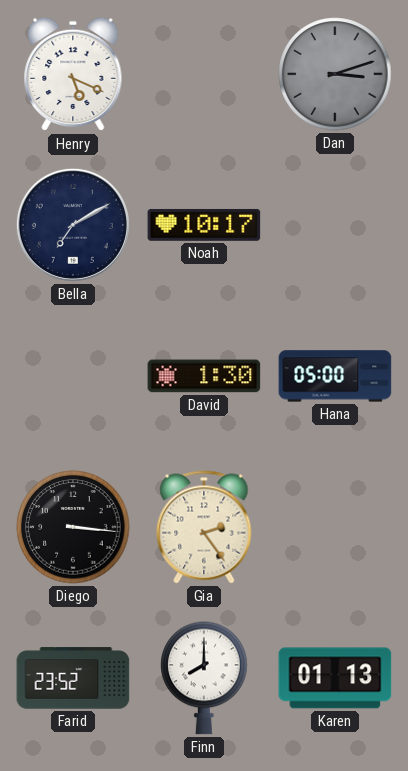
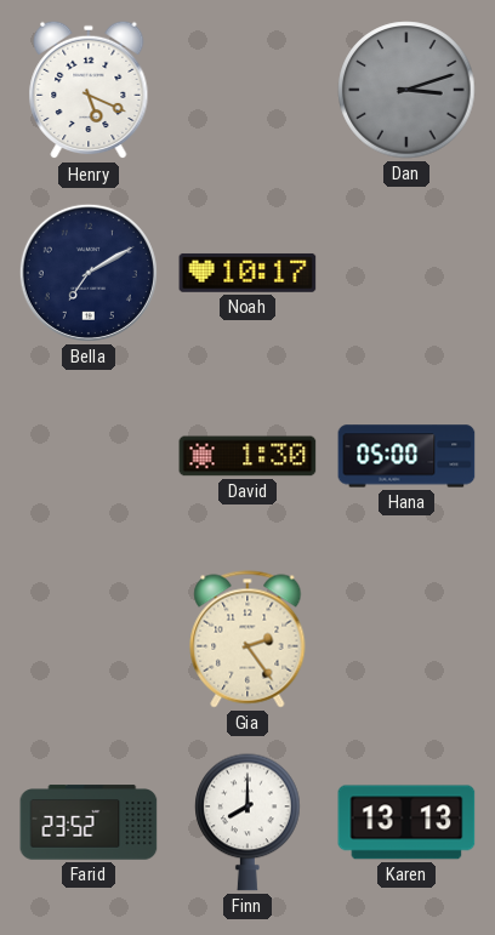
Diego: 3:16 -> none
Karen: 01:13 -> 13:13
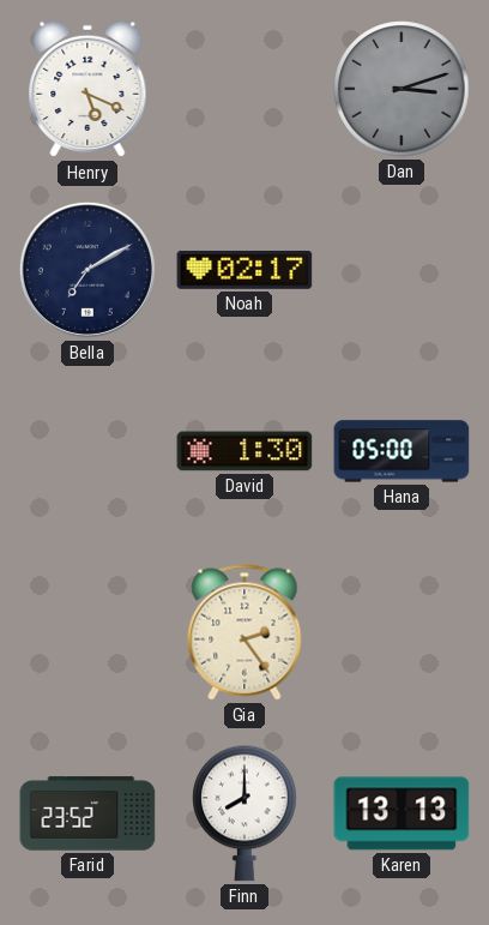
Noah: 10:17 -> 02:17
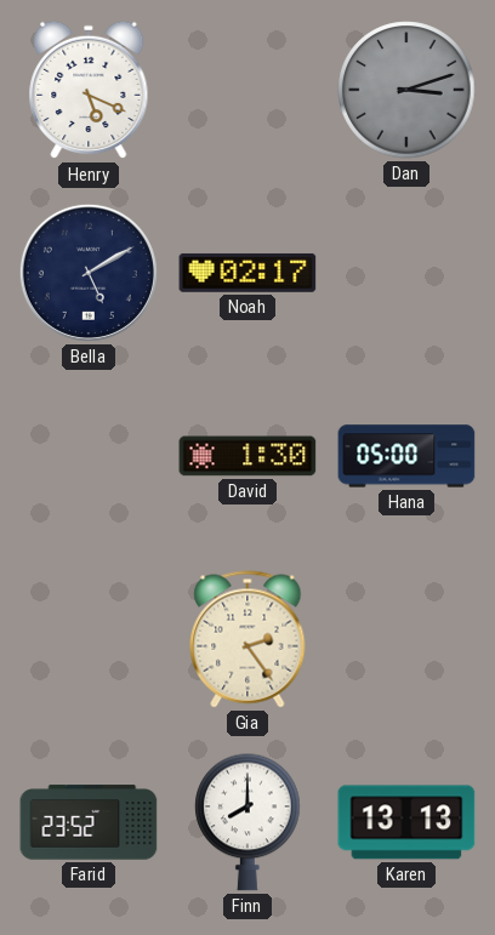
Bella: 7:10 -> 5:10
